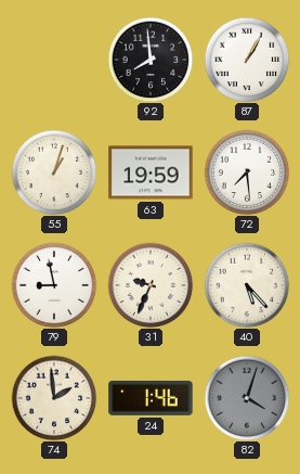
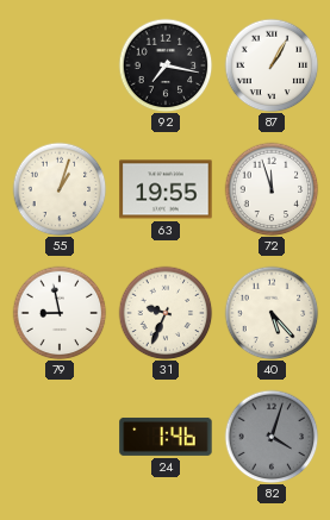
92: 7:59 -> 7:17
63: 19:59 -> 19:55
72: 7:29 -> 11:57
74: 1:59 -> none
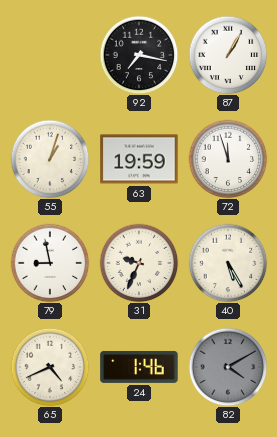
63: 19:55 -> 19:59
40: 5:23 -> 5:25
65: none -> 4:41
82: 4:03 -> 4:10
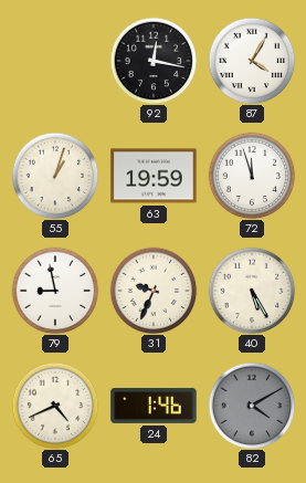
92: 7:17 -> 12:17
87: 1:05 -> 4:05
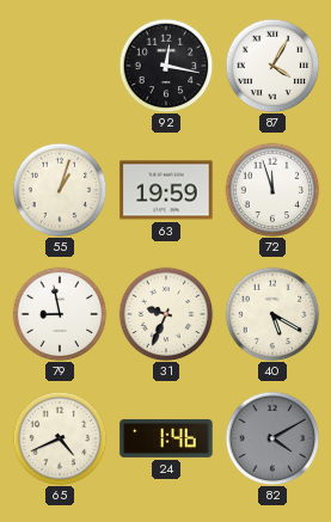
40: 5:25 -> 5:20
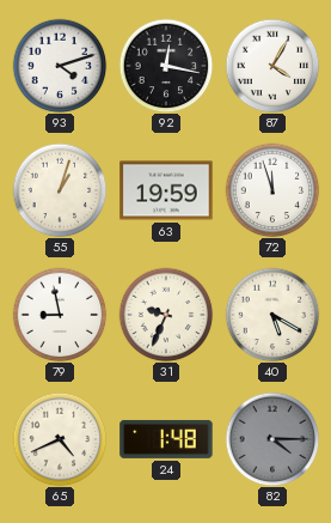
93: none -> 4:12
24: 1:46 -> 1:48
82: 4:10 -> 4:15
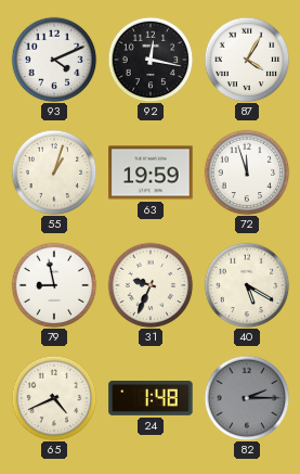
93: 4:12 -> 4:11
82: 4:15 -> 2:15
